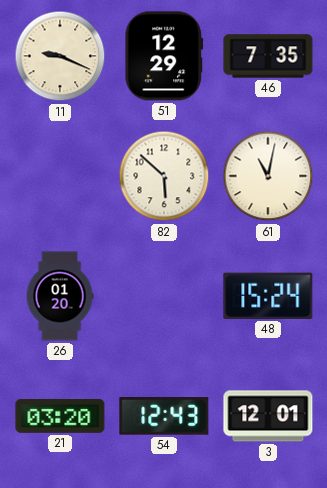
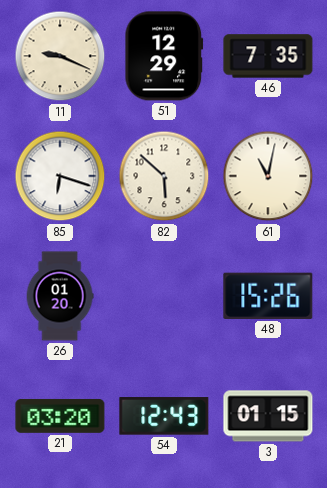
85: none -> 6:18
48: 15:24 -> 15:26
3: 12:01 -> 01:15
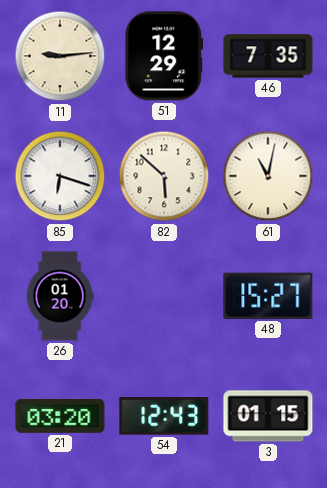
11: 9:19 -> 9:14
48: 15:26 -> 15:27
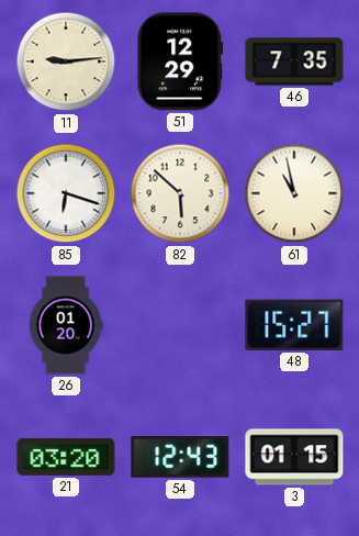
61: 11:02 -> 10:58
